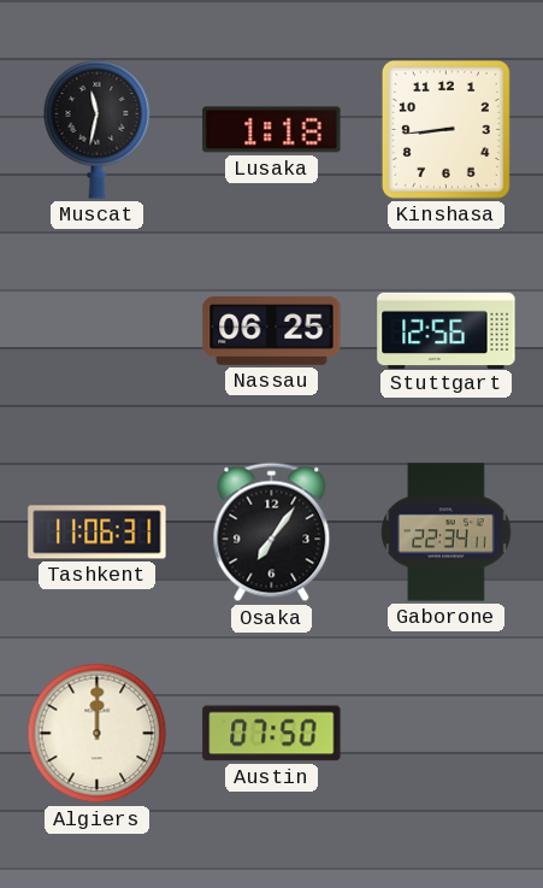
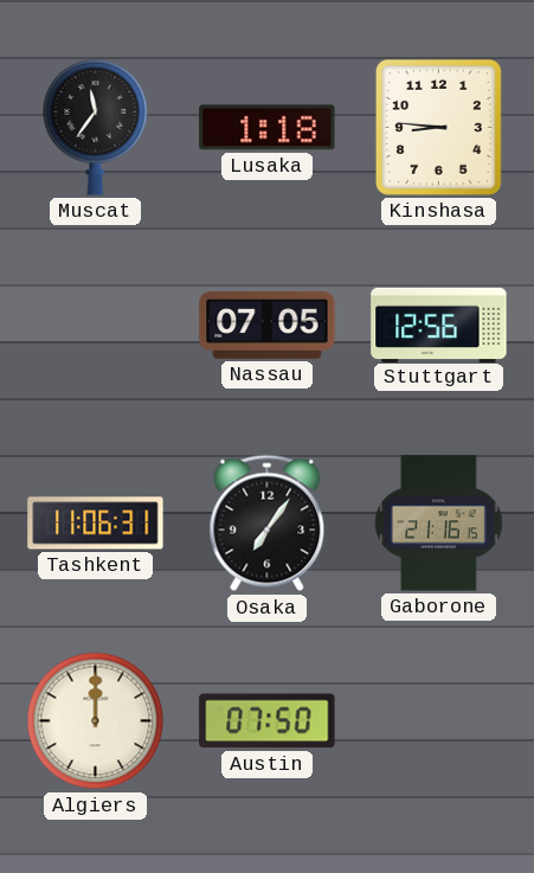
Muscat: 11:32 -> 11:36
Kinshasa: 8:44 -> 8:46
Nassau: 06:25 -> 07:05
Gaborone: 22:34 -> 21:16
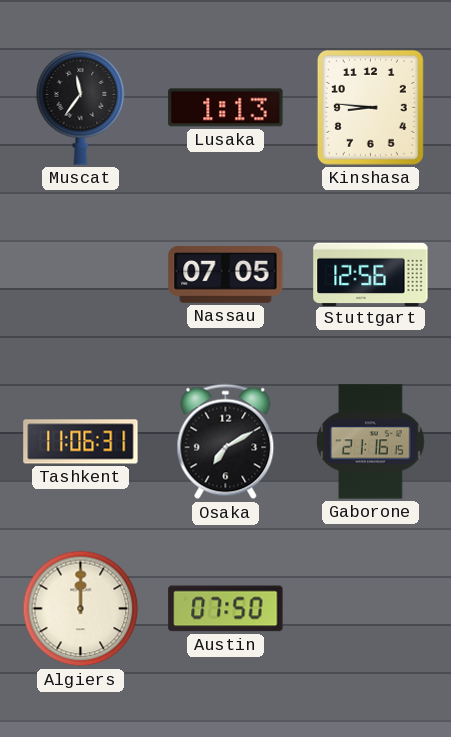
Lusaka: 1:18 -> 1:13
Osaka: 7:06 -> 7:10
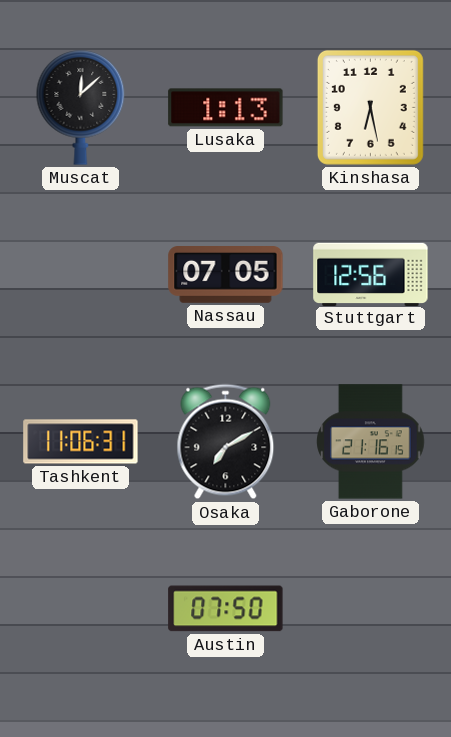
Muscat: 11:36 -> 12:08
Kinshasa: 8:46 -> 6:28
Algiers: 12:00 -> none
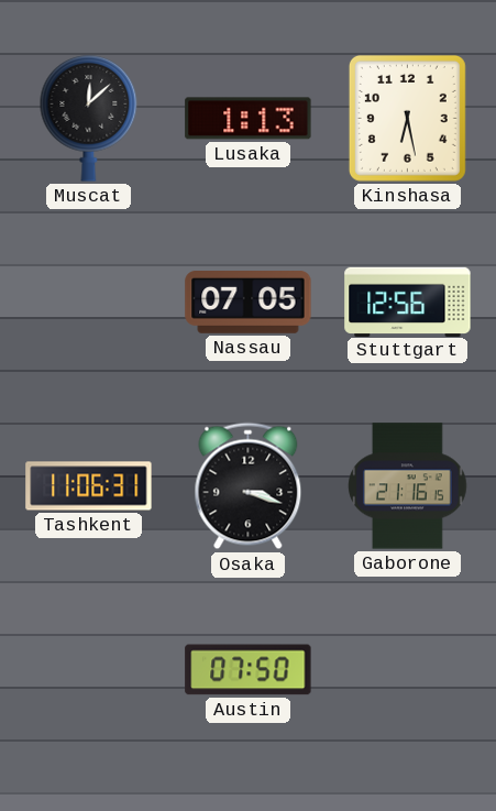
Osaka: 7:10 -> 3:18
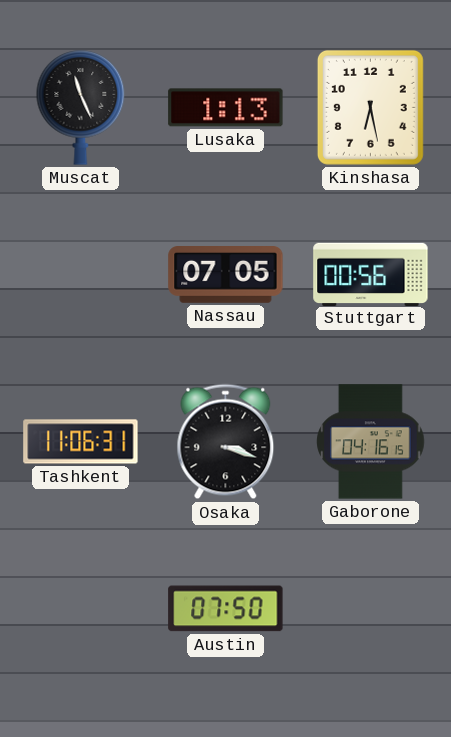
Muscat: 12:08 -> 11:26
Stuttgart: 12:56 -> 00:56
Gaborone: 21:16 -> 04:16
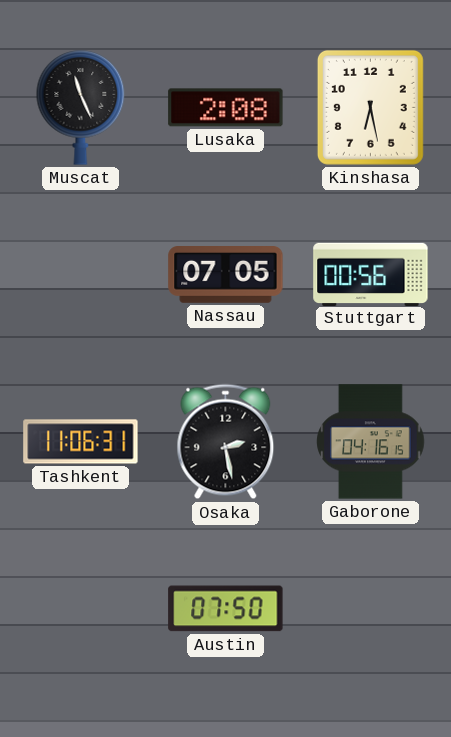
Lusaka: 1:13 -> 2:08
Osaka: 3:18 -> 2:28
